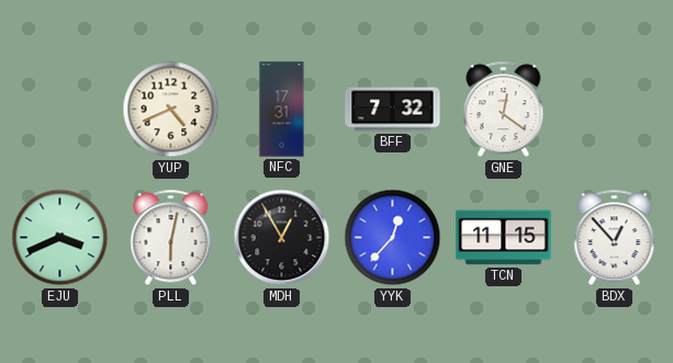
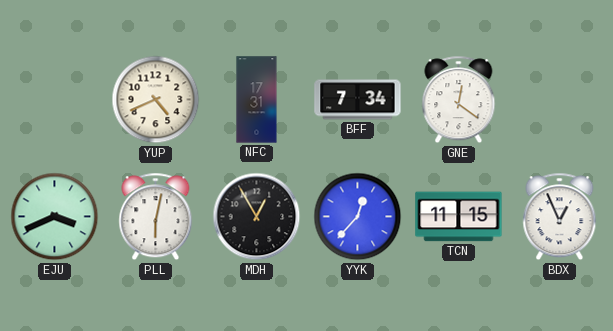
BFF: 7:32 -> 7:34
BDX: 12:53 -> 12:56
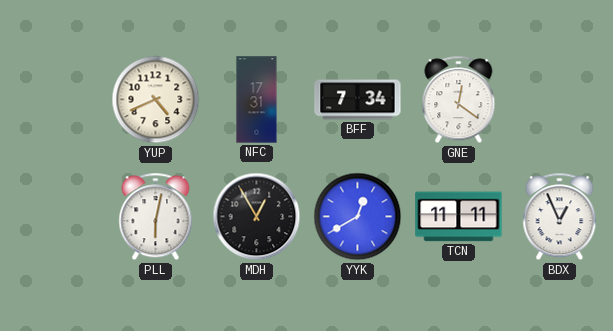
EJU: 3:41 -> none
YYK: 12:37 -> 12:40
TCN: 11:15 -> 11:11
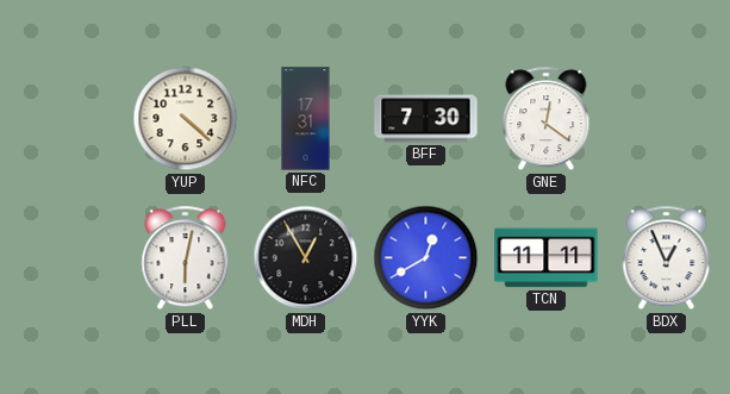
YUP: 4:41 -> 4:22
BFF: 7:34 -> 7:30
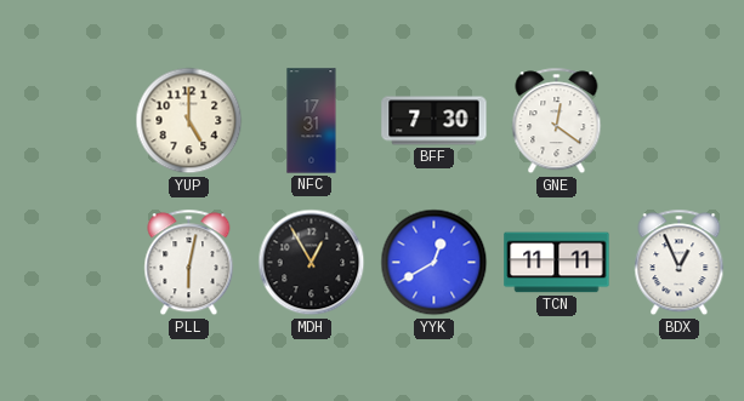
YUP: 4:22 -> 5:00
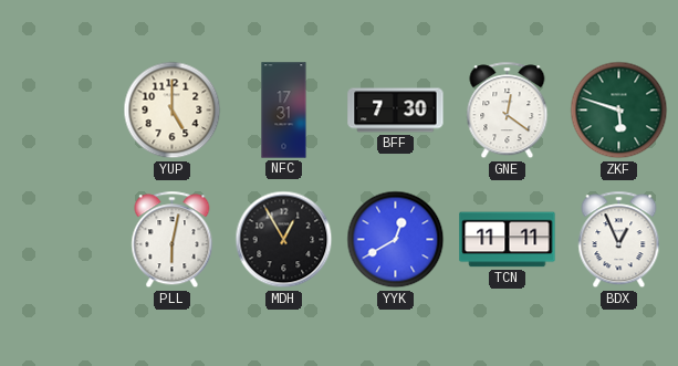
ZKF: none -> 5:48
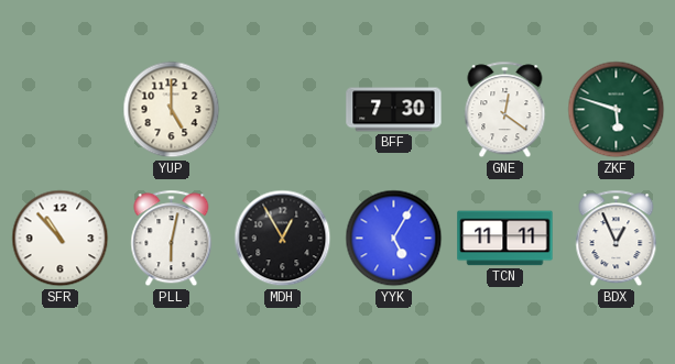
NFC: 17:31 -> none
SFR: none -> 10:53
YYK: 12:40 -> 5:05
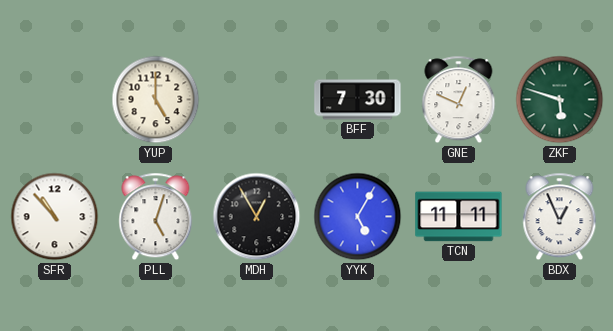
GNE: 12:21 -> 12:49
PLL: 6:02 -> 5:03
